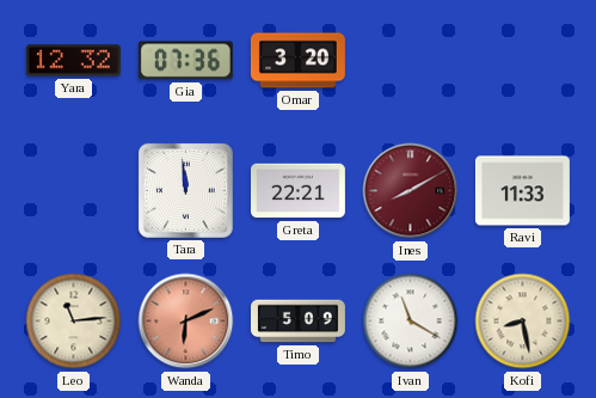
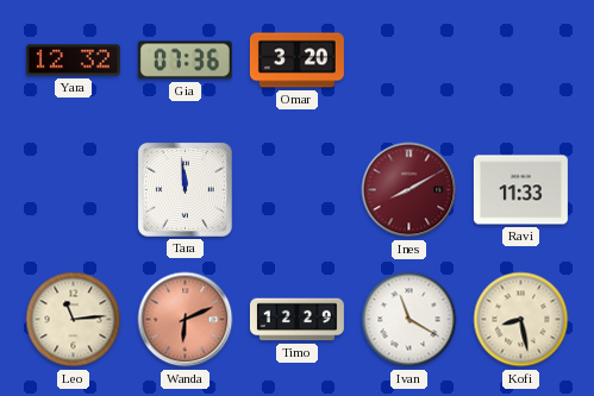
Greta: 22:21 -> none
Timo: 5:09 -> 12:29
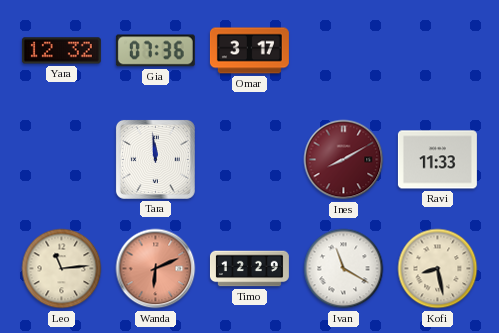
Omar: 3:20 -> 3:17
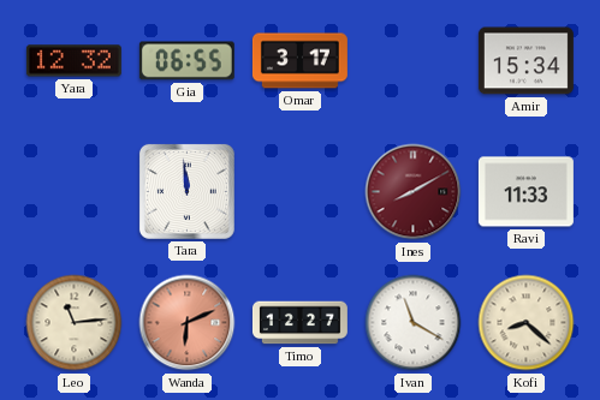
Gia: 07:36 -> 06:55
Amir: none -> 15:34
Timo: 12:29 -> 12:27
Kofi: 8:28 -> 8:22
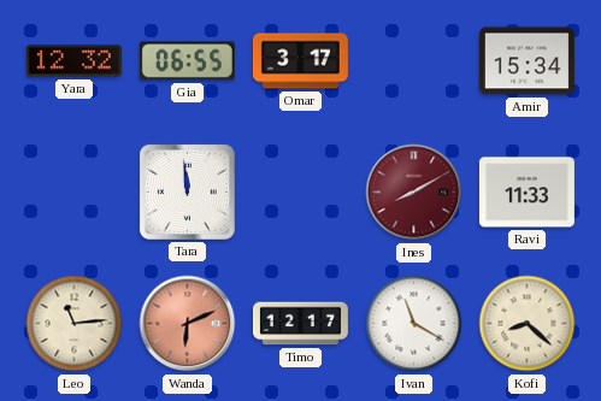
Timo: 12:27 -> 12:17
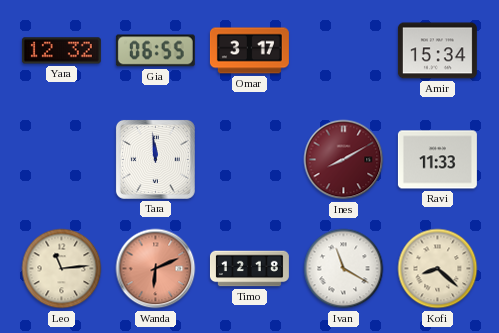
Timo: 12:17 -> 12:18
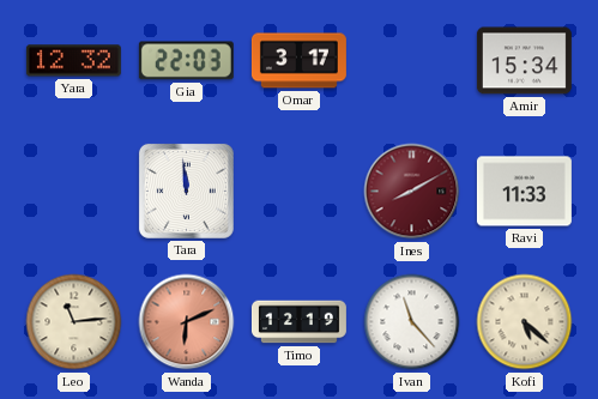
Gia: 06:55 -> 22:03
Timo: 12:18 -> 12:19
Ivan: 11:20 -> 11:23
Kofi: 8:22 -> 5:22
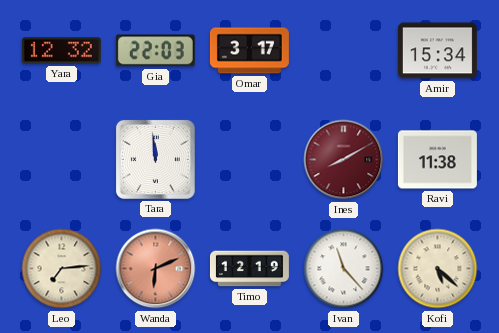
Ravi: 11:33 -> 11:38
Leo: 11:14 -> 7:14
